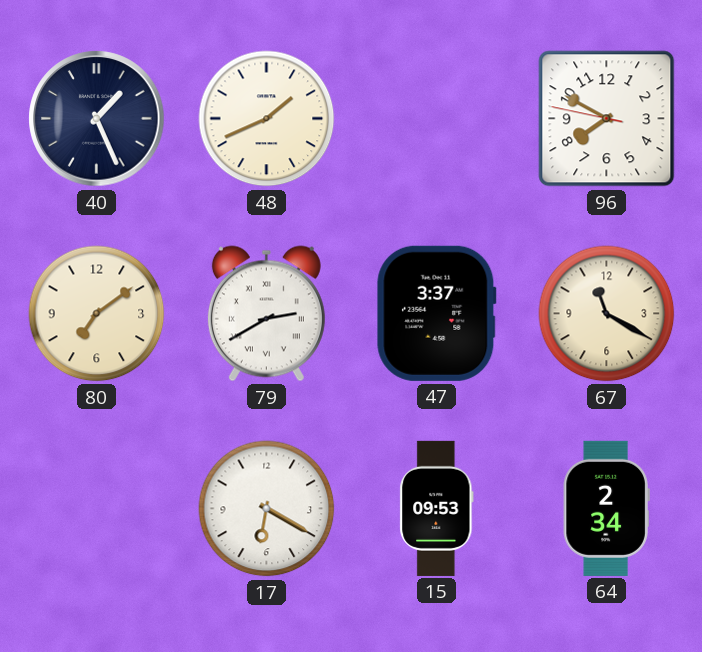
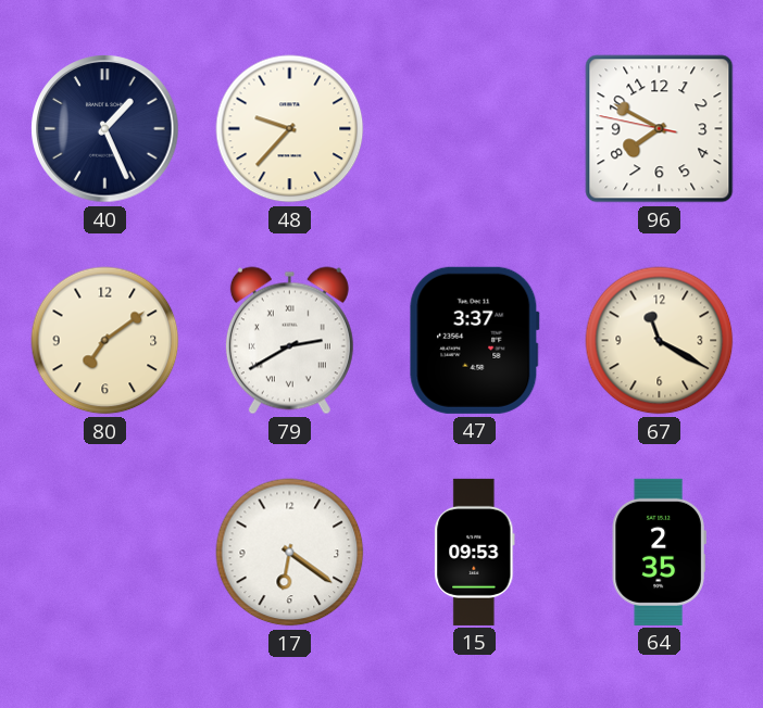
48: 1:41 -> 9:37
17: 6:20 -> 6:21
64: 2:34 -> 2:35
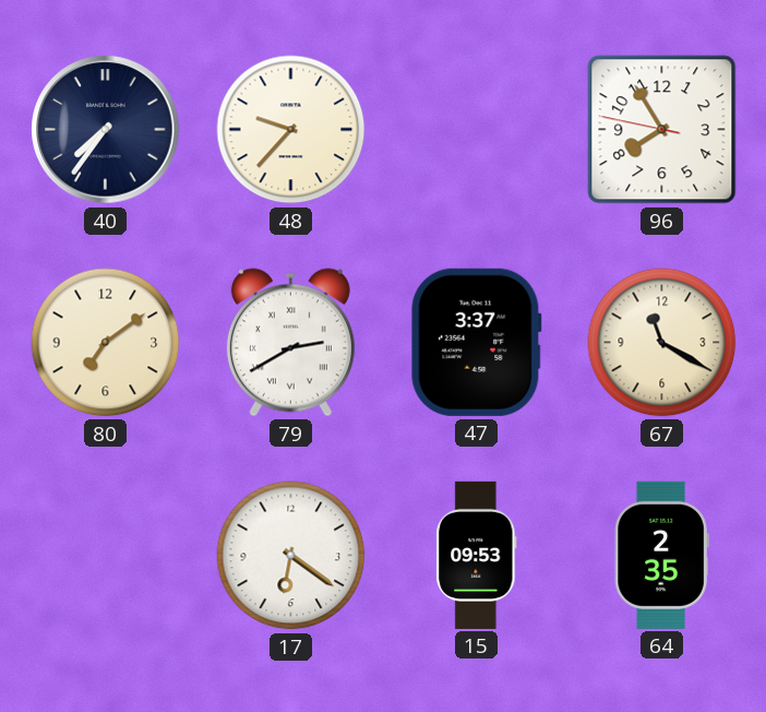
40: 1:26 -> 7:36
96: 7:49 -> 7:54
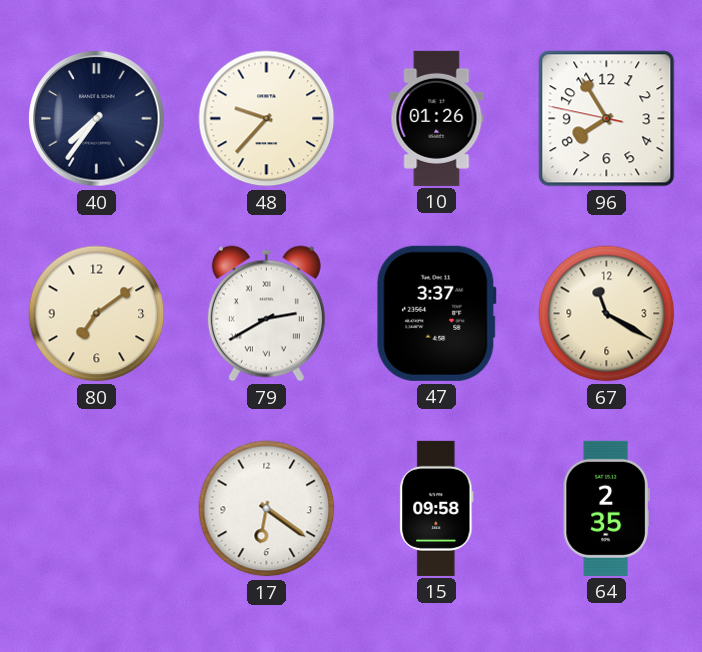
10: none -> 01:26
15: 09:53 -> 09:58
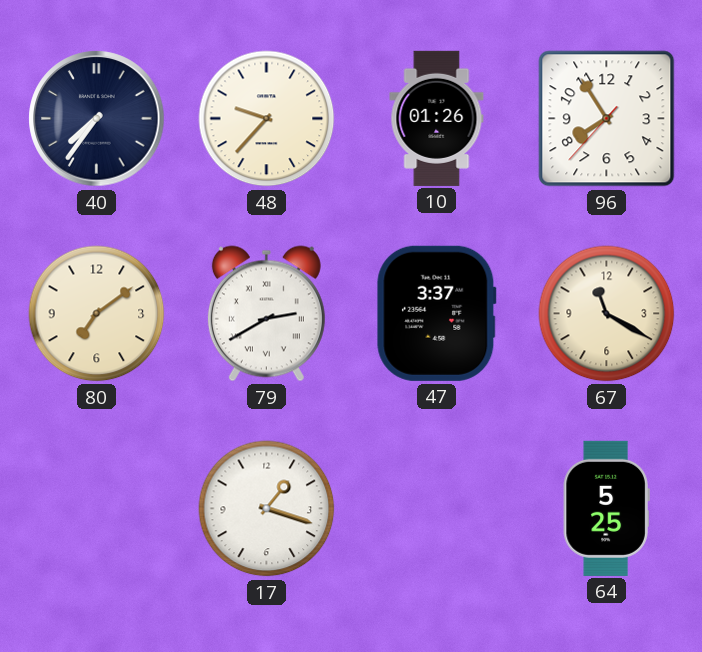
96: 7:54:47 -> 7:54:37
17: 6:21 -> 1:18
15: 09:58 -> none
64: 2:35 -> 5:25
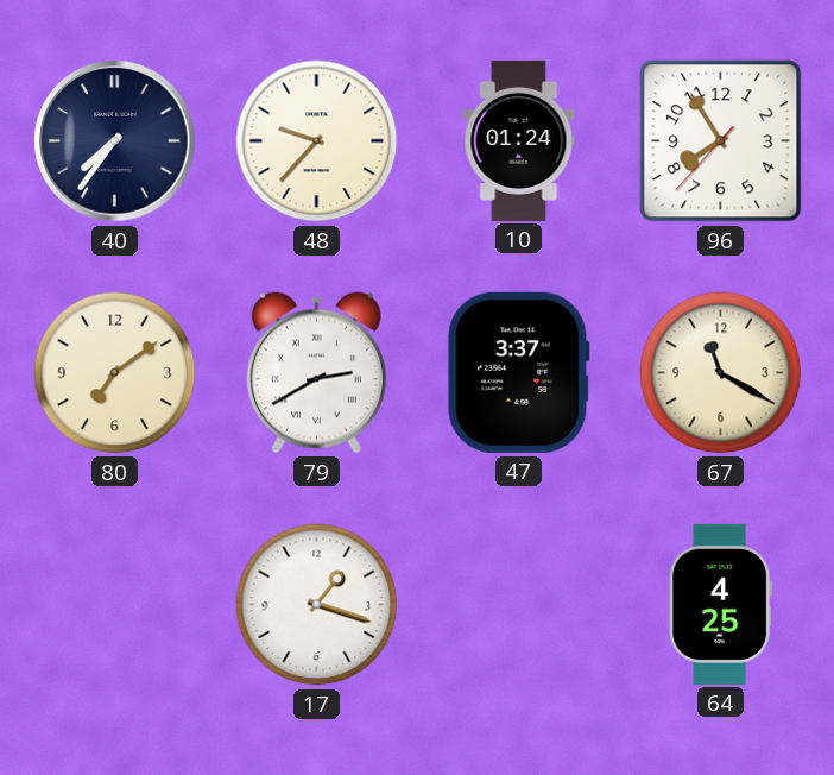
10: 01:26 -> 01:24
64: 5:25 -> 4:25
